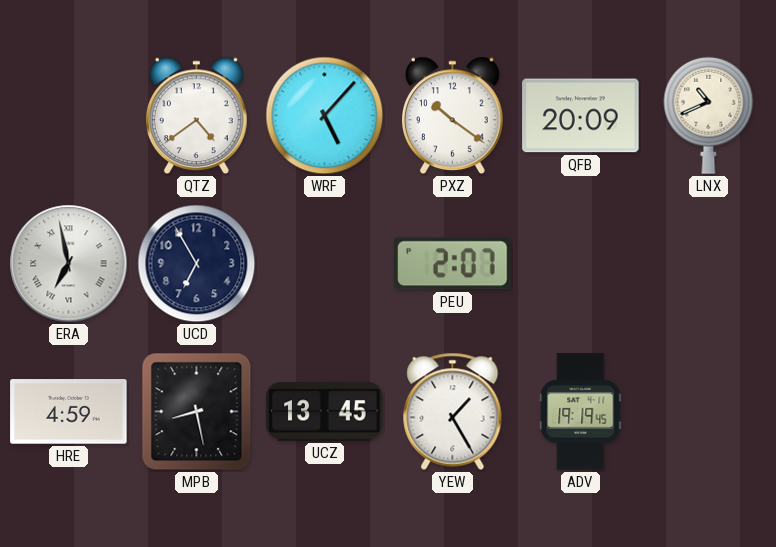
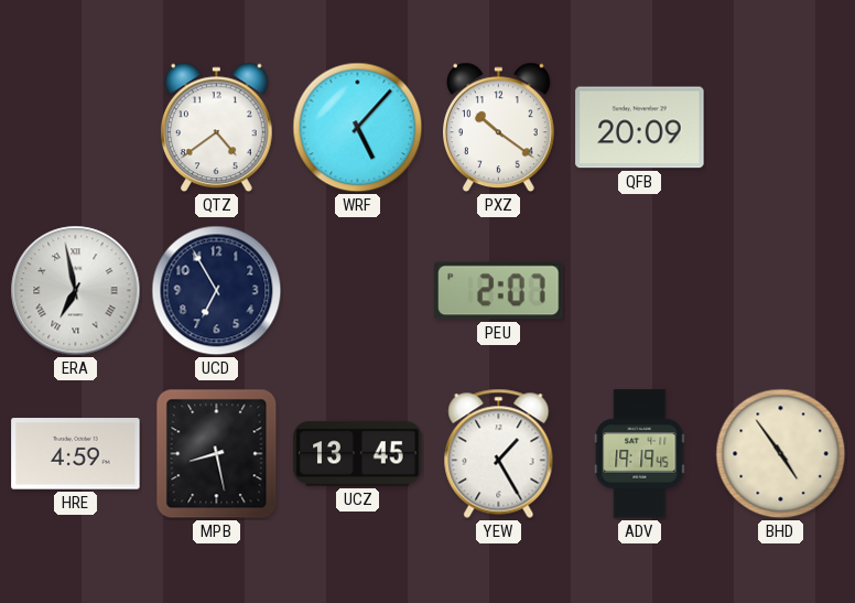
LNX: 10:41 -> none
BHD: none -> 4:54
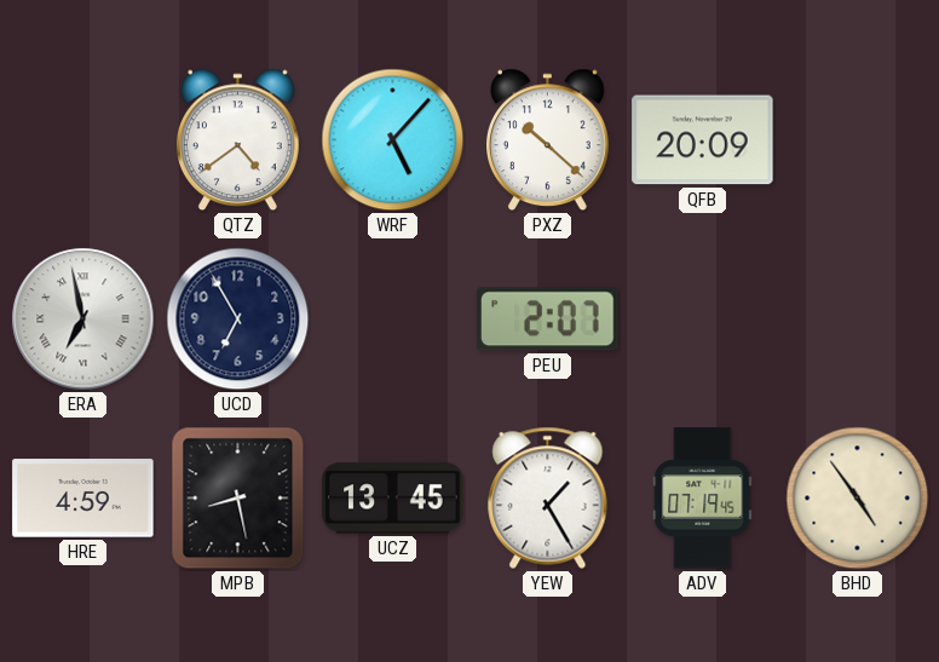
PXZ: 10:21 -> 10:22
ADV: 19:19 -> 07:19
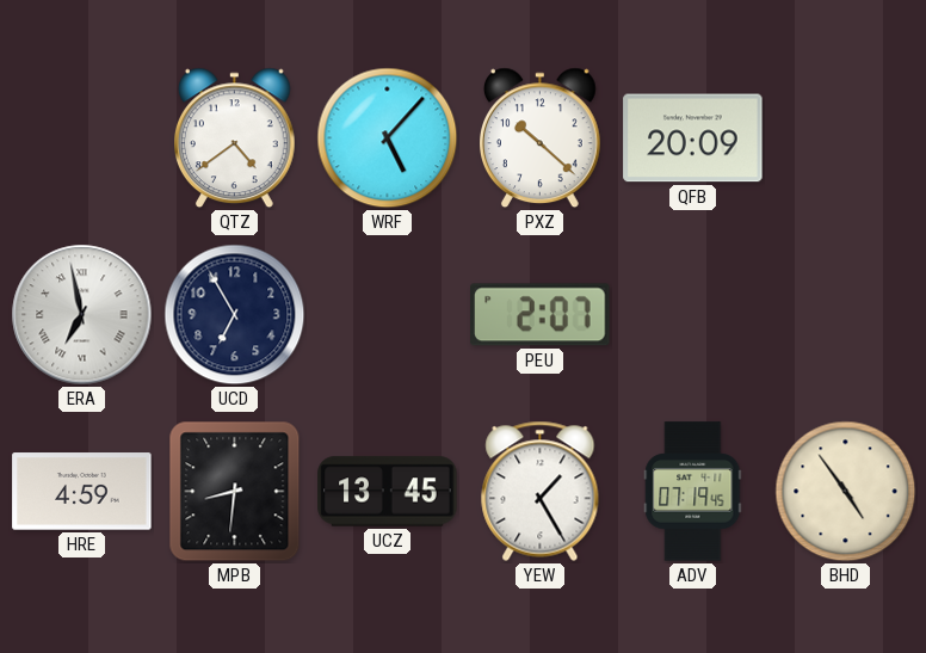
MPB: 8:28 -> 8:31
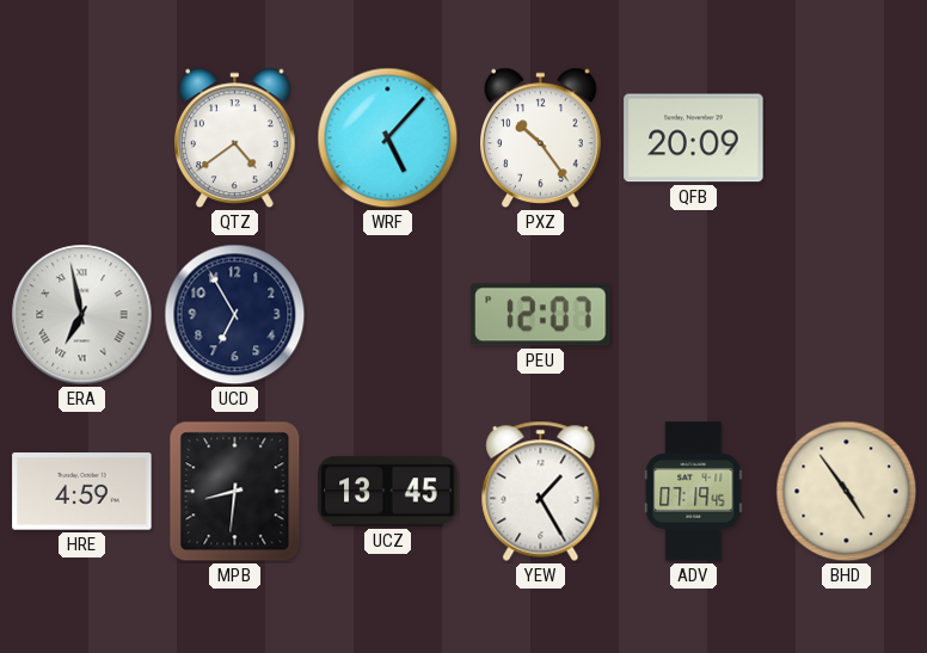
PXZ: 10:22 -> 10:24
PEU: 2:07 -> 12:07
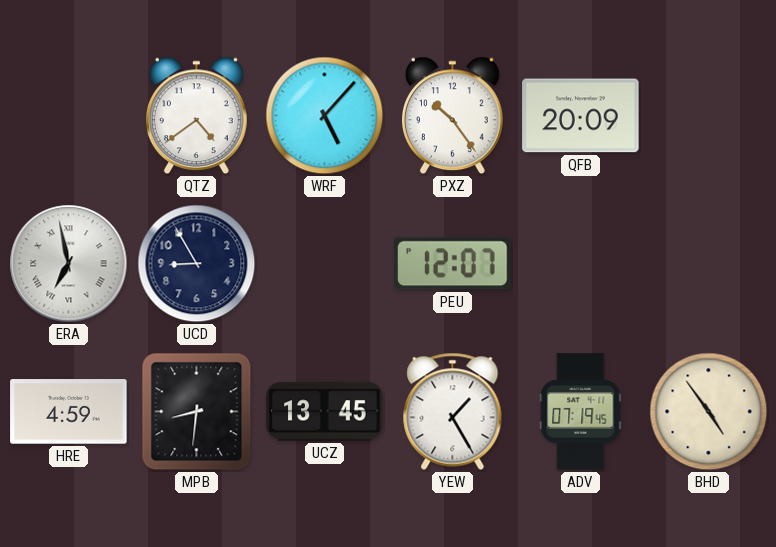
UCD: 6:55 -> 8:55
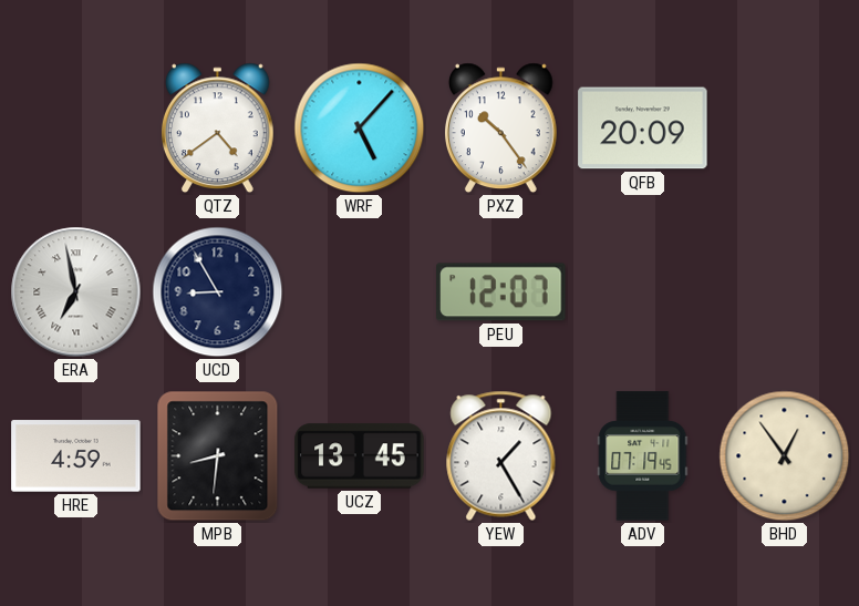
BHD: 4:54 -> 12:54
